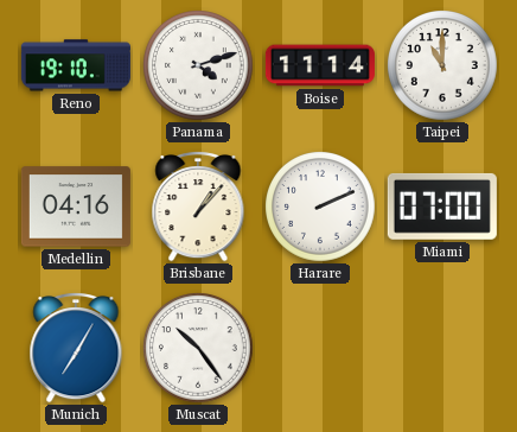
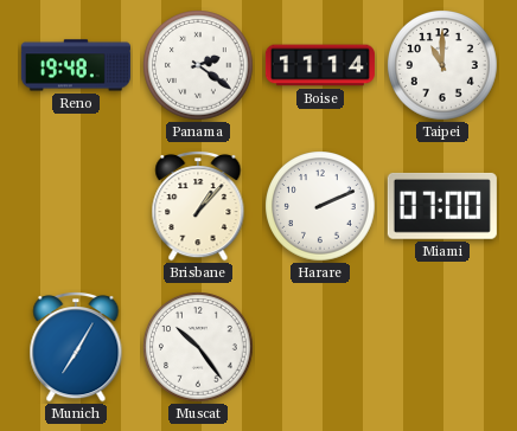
Reno: 19:10 -> 19:48
Panama: 4:12 -> 2:21
Medellin: 04:16 -> none
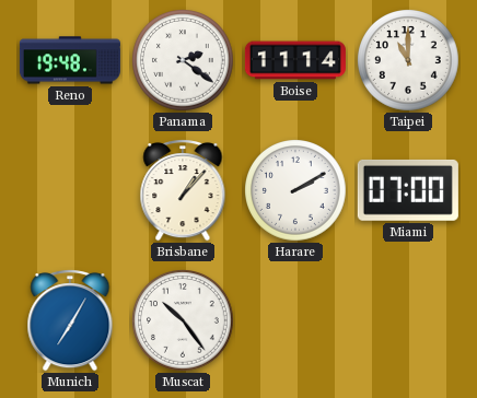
Harare: 2:11 -> 2:10
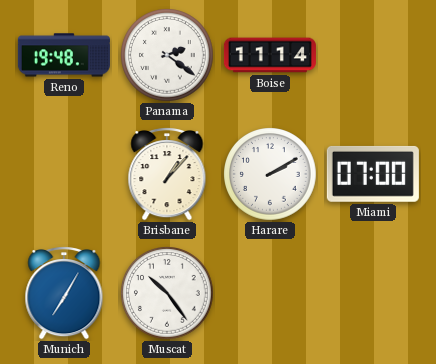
Taipei: 11:00 -> none
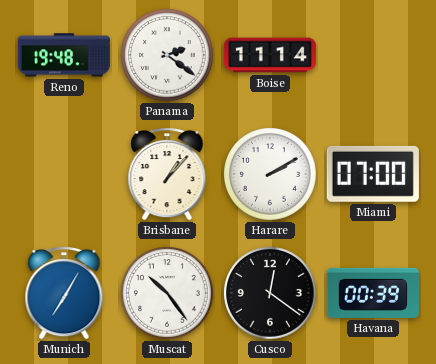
Cusco: none -> 12:21
Havana: none -> 00:39
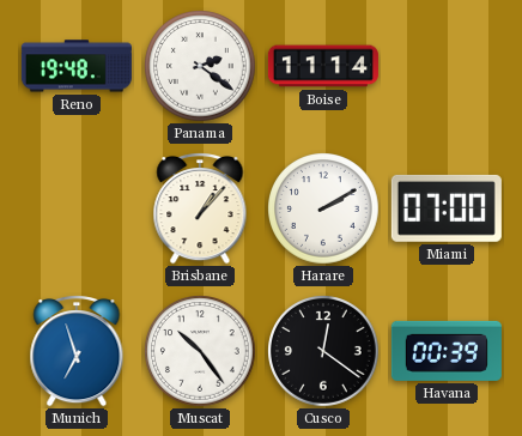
Munich: 7:05 -> 6:57
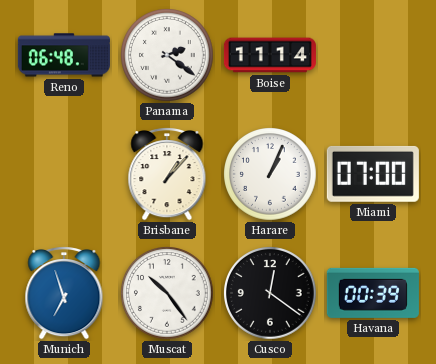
Reno: 19:48 -> 06:48
Harare: 2:10 -> 1:04
